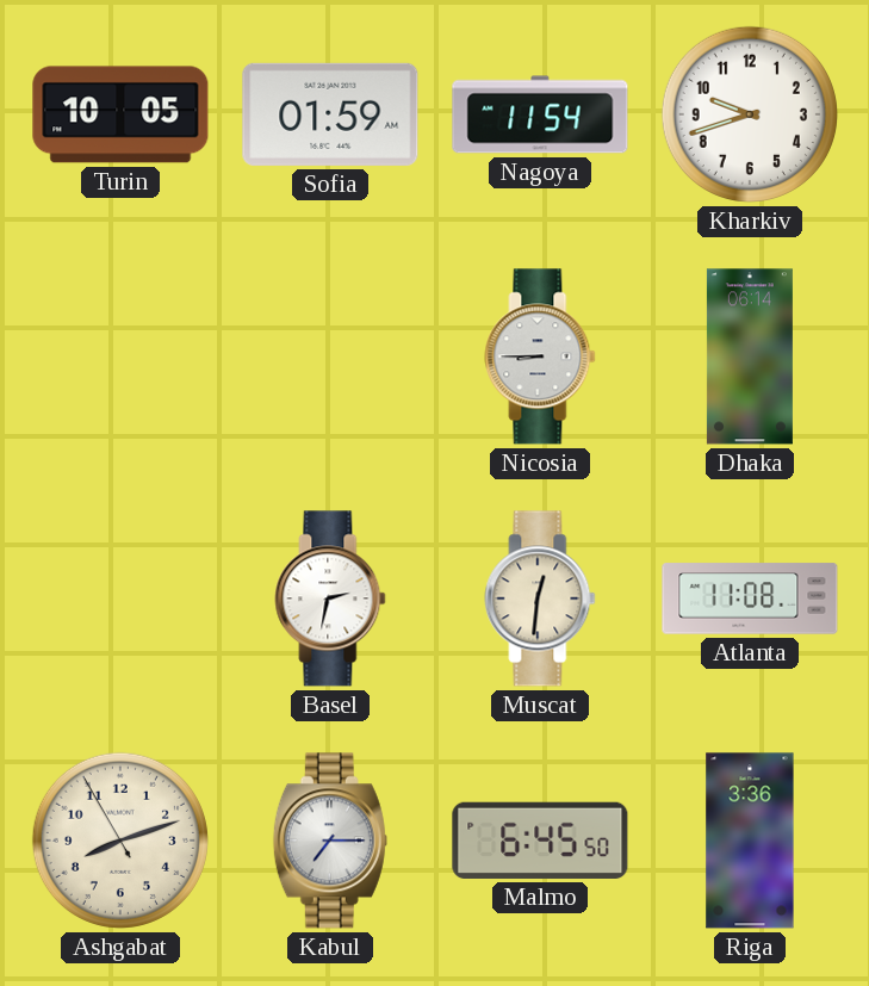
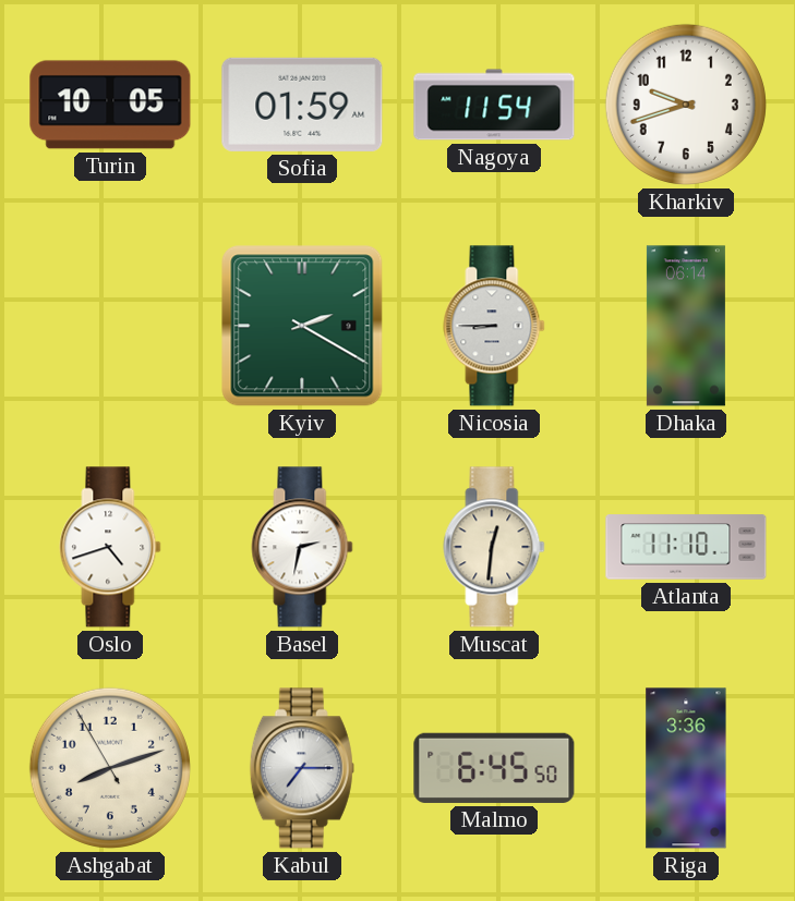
Kyiv: none -> 2:20
Oslo: none -> 4:42
Atlanta: 11:08 -> 11:10
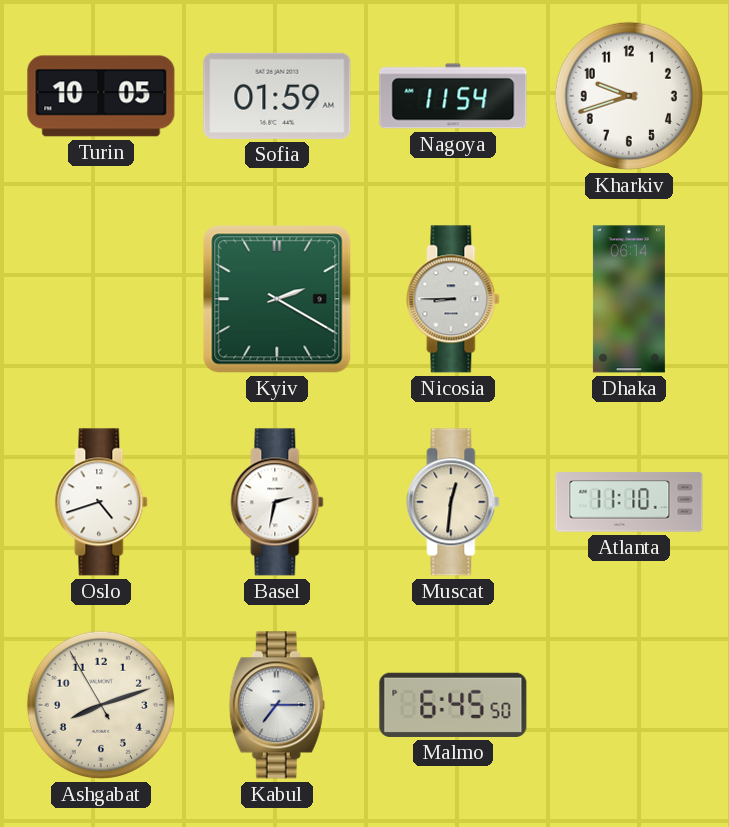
Riga: 3:36 -> none
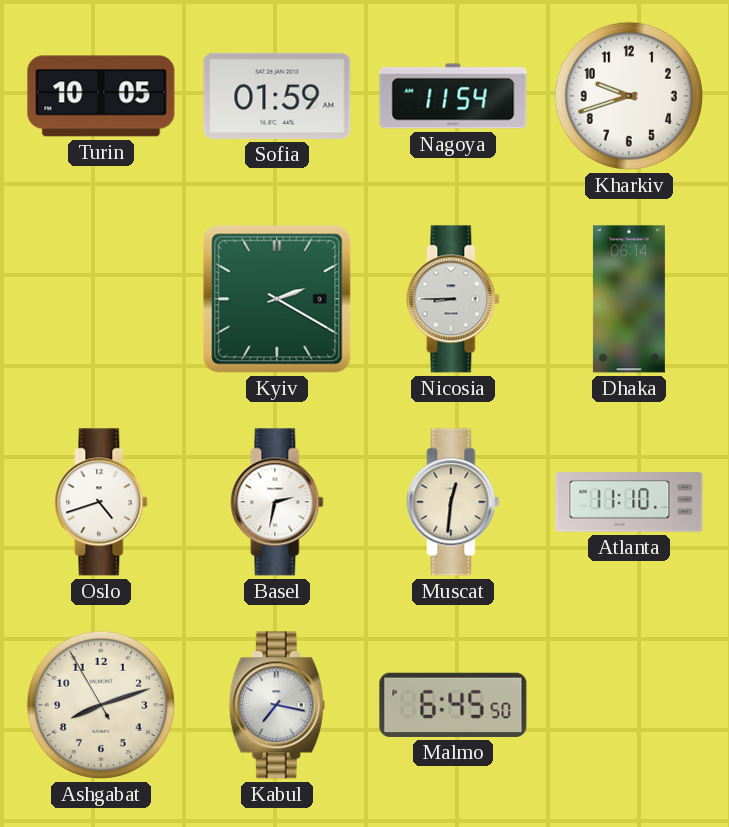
Kabul: 7:15 -> 7:17
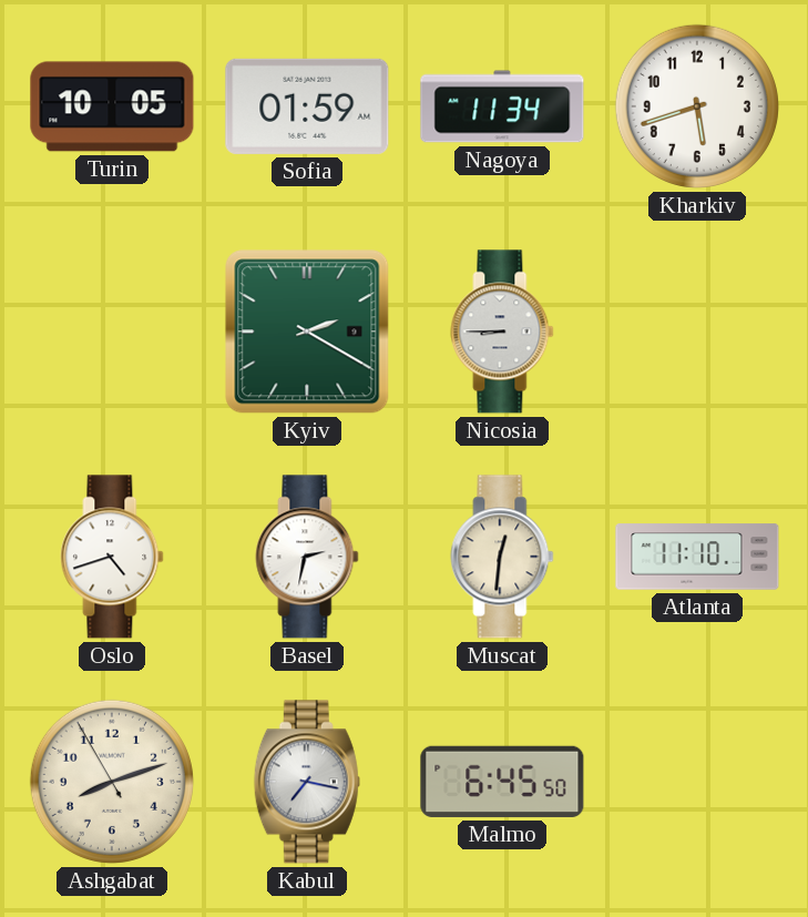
Nagoya: 11:54 -> 11:34
Kharkiv: 9:42 -> 5:42
Dhaka: 06:14 -> none
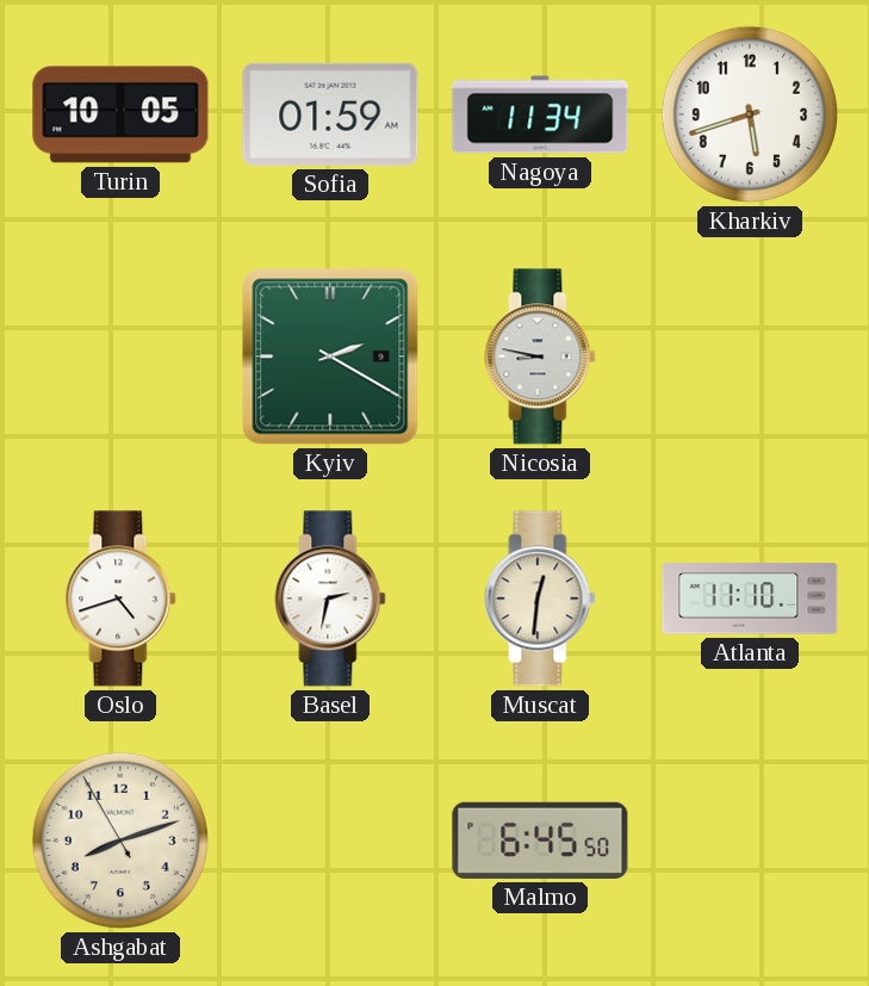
Nicosia: 8:45 -> 8:47
Kabul: 7:17 -> none
